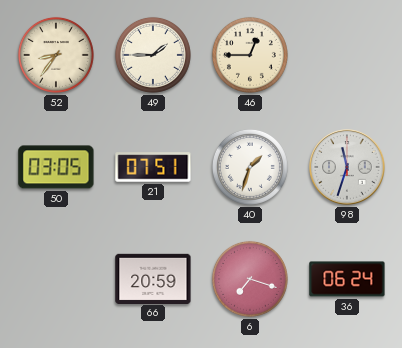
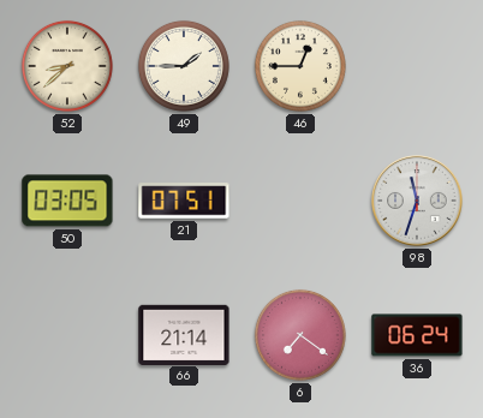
52: 8:36 -> 8:38
40: 1:33 -> none
66: 20:59 -> 21:14
6: 7:18 -> 7:21
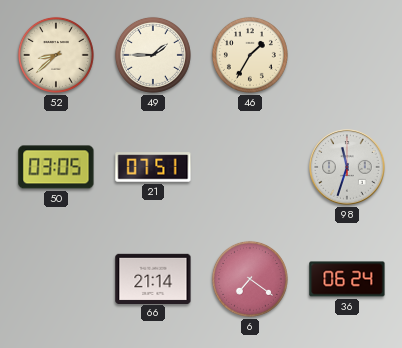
46: 12:45 -> 1:35
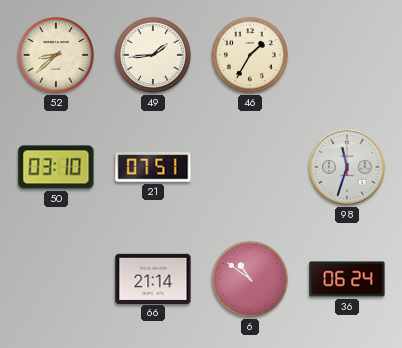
49: 1:45 -> 1:44
50: 03:05 -> 03:10
6: 7:21 -> 10:51
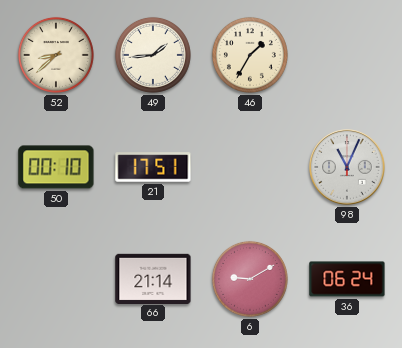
50: 03:10 -> 00:10
21: 07:51 -> 17:51
98: 11:33 -> 11:04
6: 10:51 -> 9:10
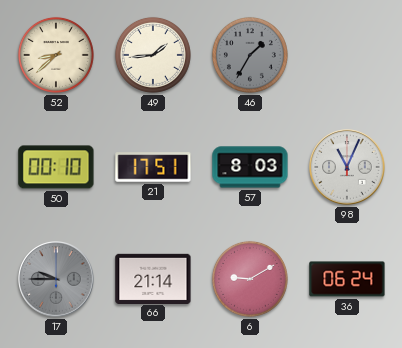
46 dial: cream -> grey
57: none -> 8:03
17: none -> 9:45
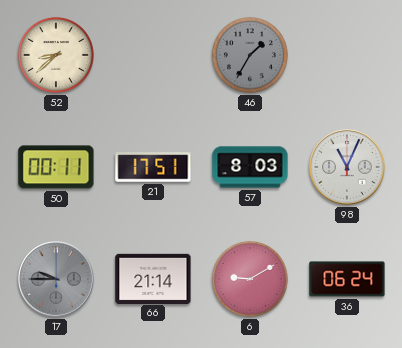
49: 1:44 -> none
50: 00:10 -> 00:11
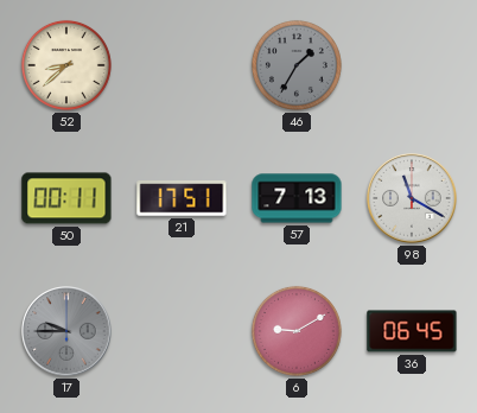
57: 8:03 -> 7:13
98: 11:04 -> 11:20
66: 21:14 -> none
36: 06:24 -> 06:45
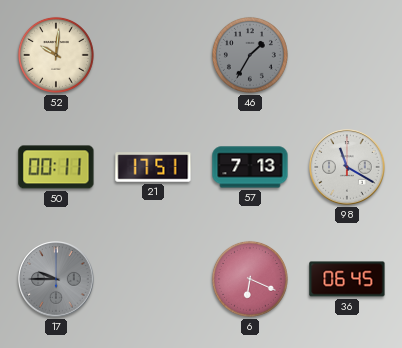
52: 8:38 -> 10:01
6: 9:10 -> 6:19
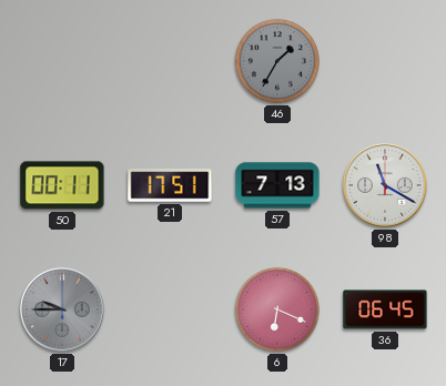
52: 10:01 -> none
